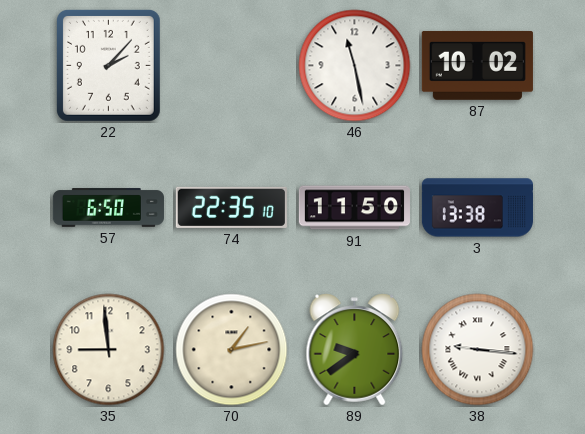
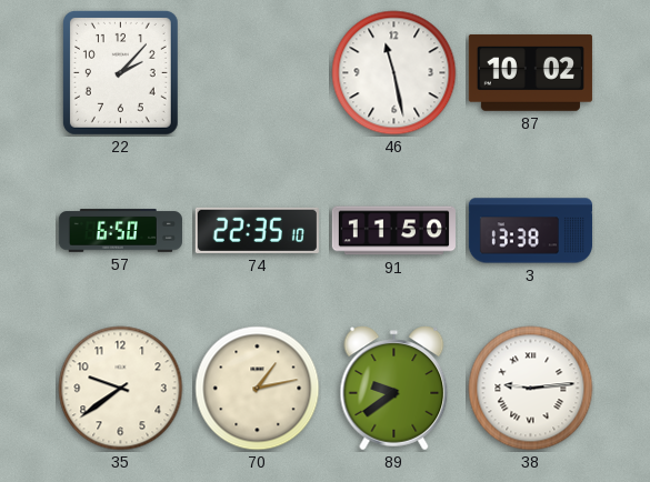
35: 8:59 -> 9:39
38: 9:16 -> 9:14
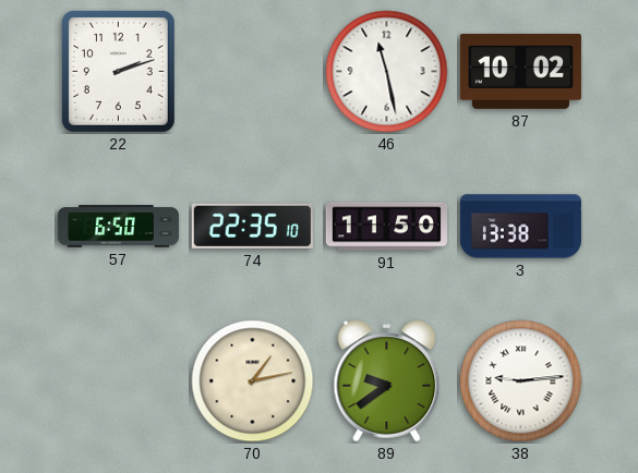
22: 2:07 -> 2:12
35: 9:39 -> none
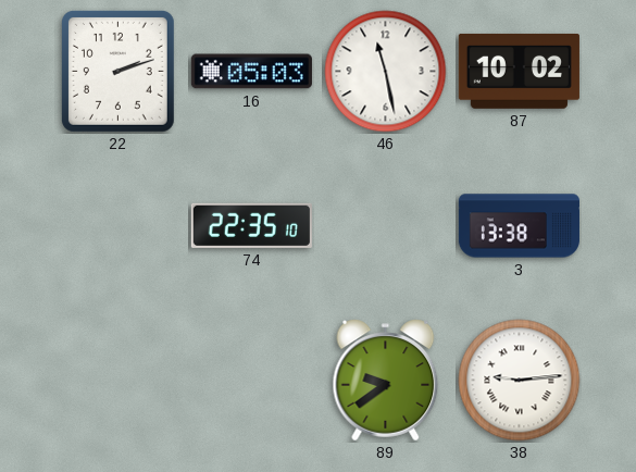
16: none -> 05:03
57: 6:50 -> none
91: 11:50 -> none
70: 1:13 -> none
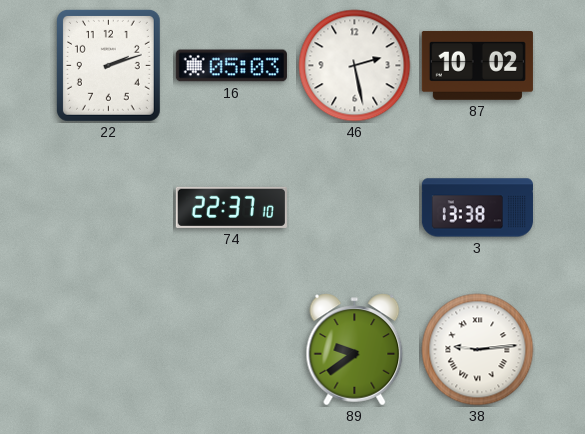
46: 11:28 -> 2:28
74: 22:35 -> 22:37
